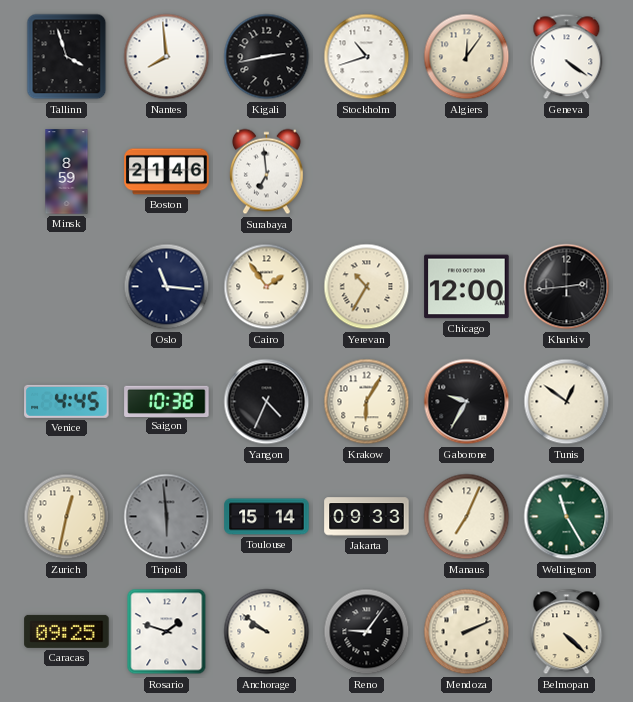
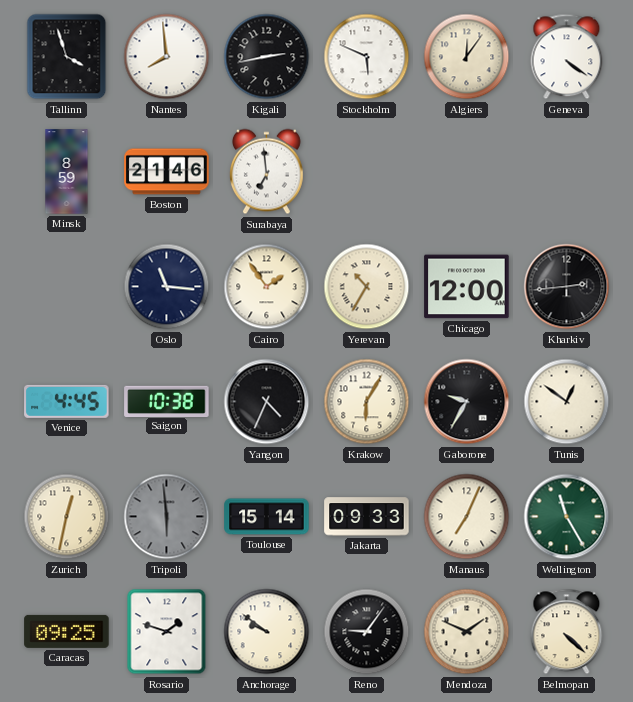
Stockholm: 10:42 -> 5:49
Mendoza: 2:11 -> 1:49
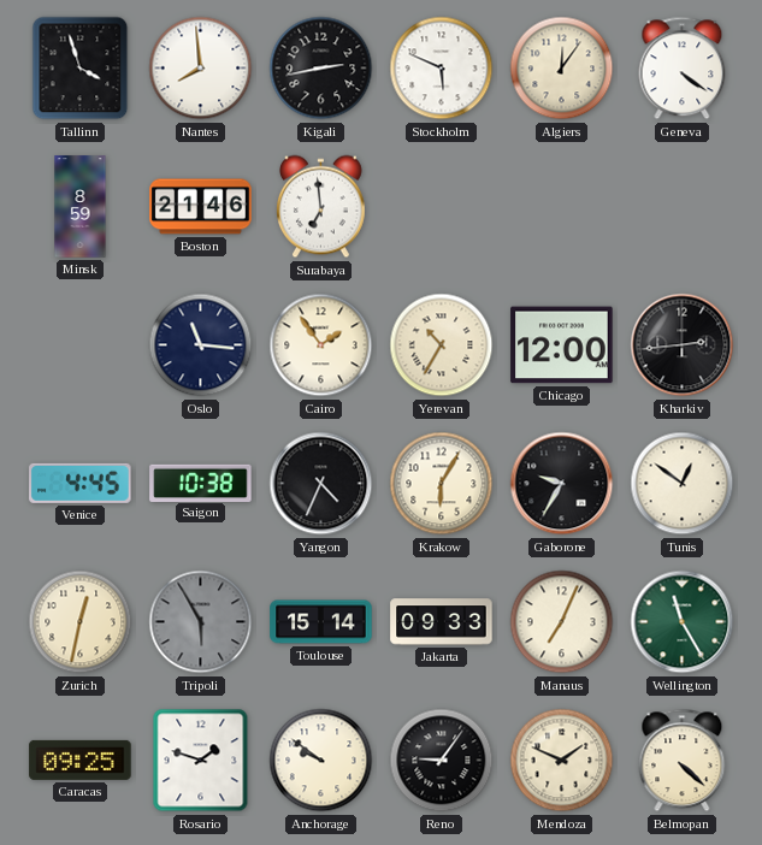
Tripoli: 5:59 -> 5:55
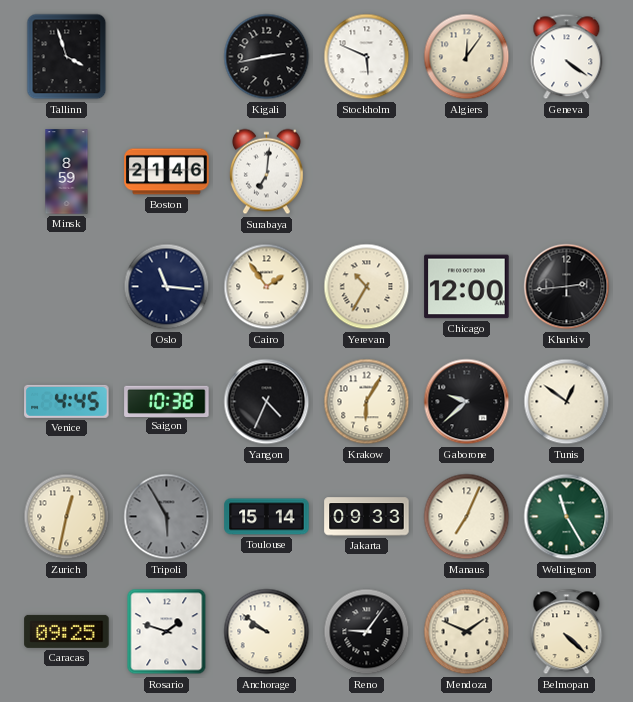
Nantes: 7:59 -> none
Surabaya: 6:59 -> 7:01
Gaborone: 9:35 -> 9:38
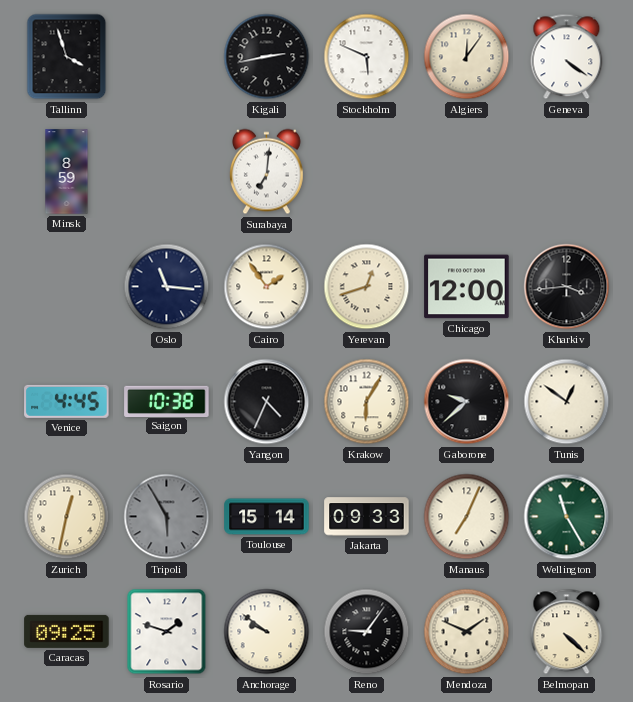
Boston: 21:46 -> none
Yerevan: 10:35 -> 12:42
Kharkiv: 2:44 -> 3:44
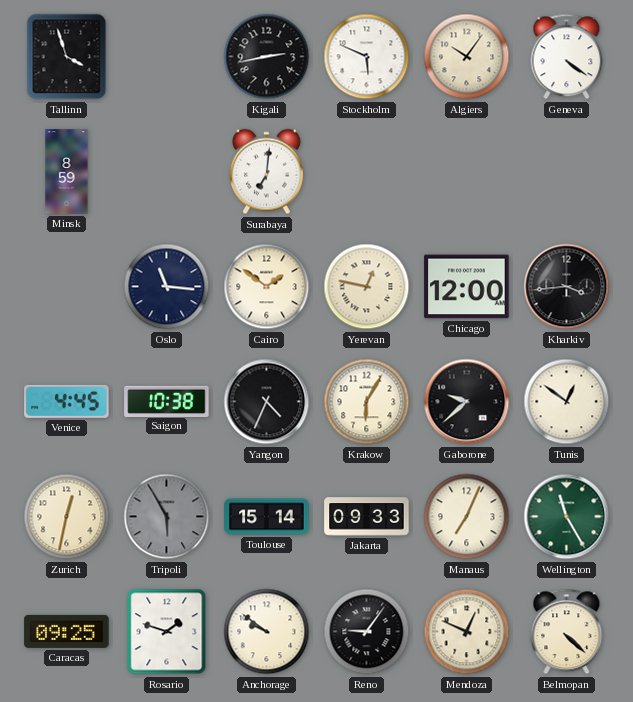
Algiers: 12:06 -> 10:06
Cairo: 1:54 -> 1:51
Yerevan: 12:42 -> 12:47
Mendoza: 1:49 -> 12:49
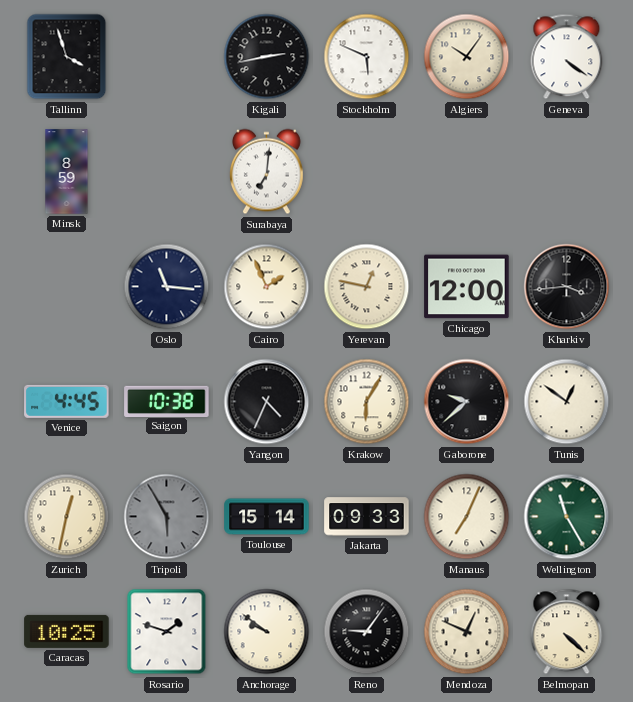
Cairo: 1:51 -> 1:56
Caracas: 09:25 -> 10:25
